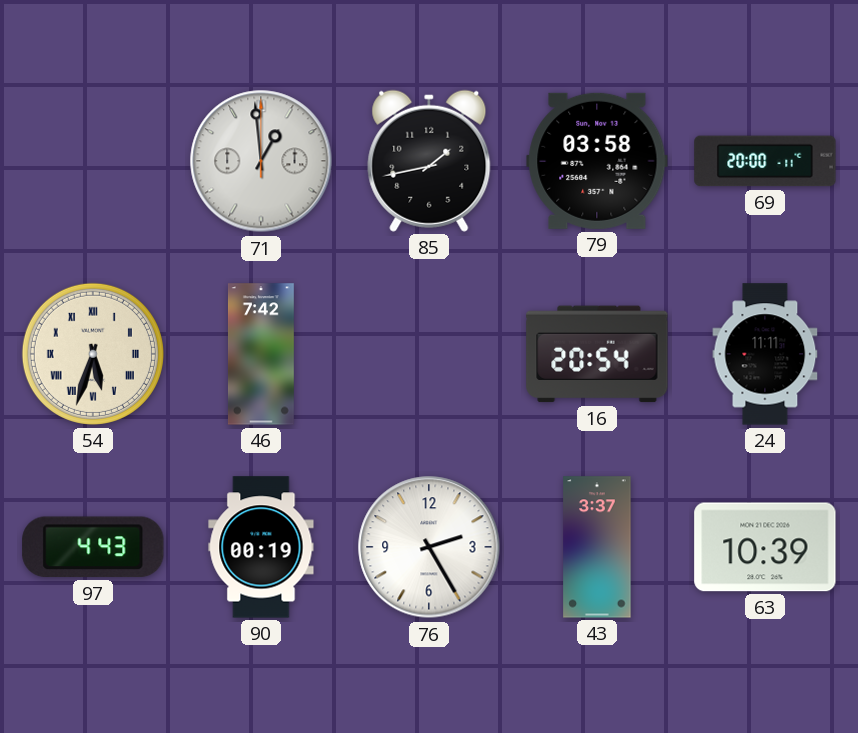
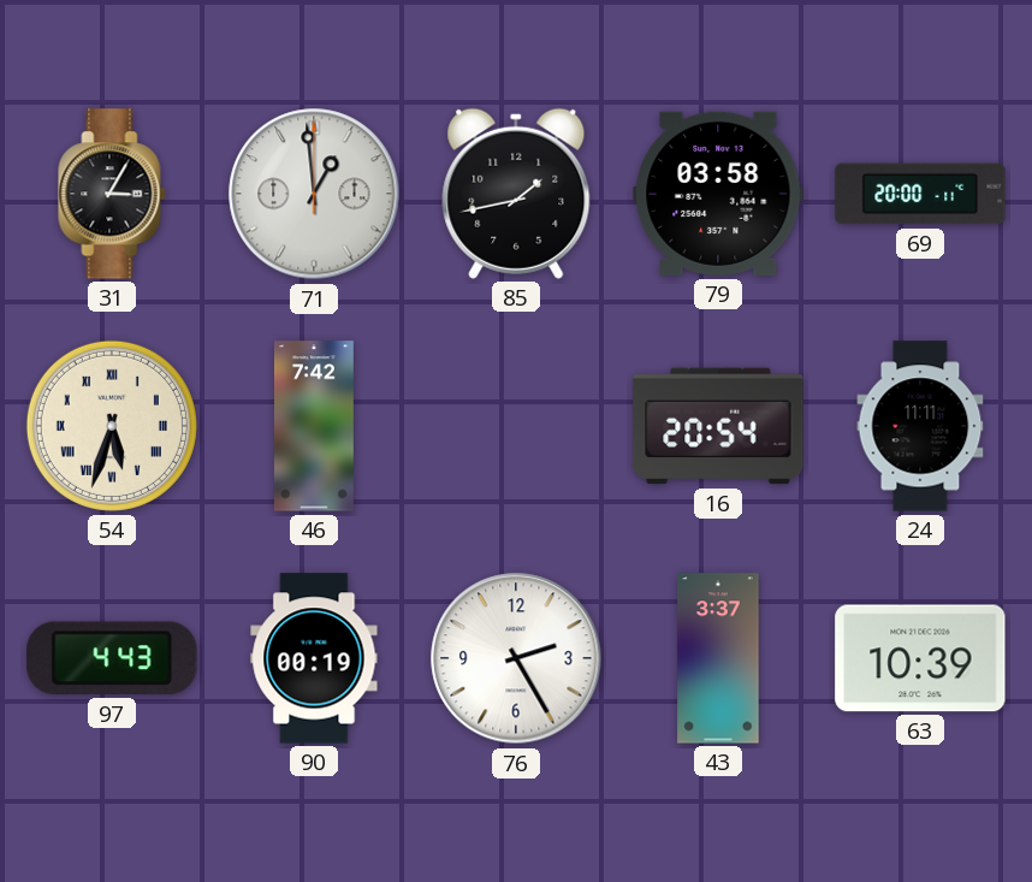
31: none -> 3:05
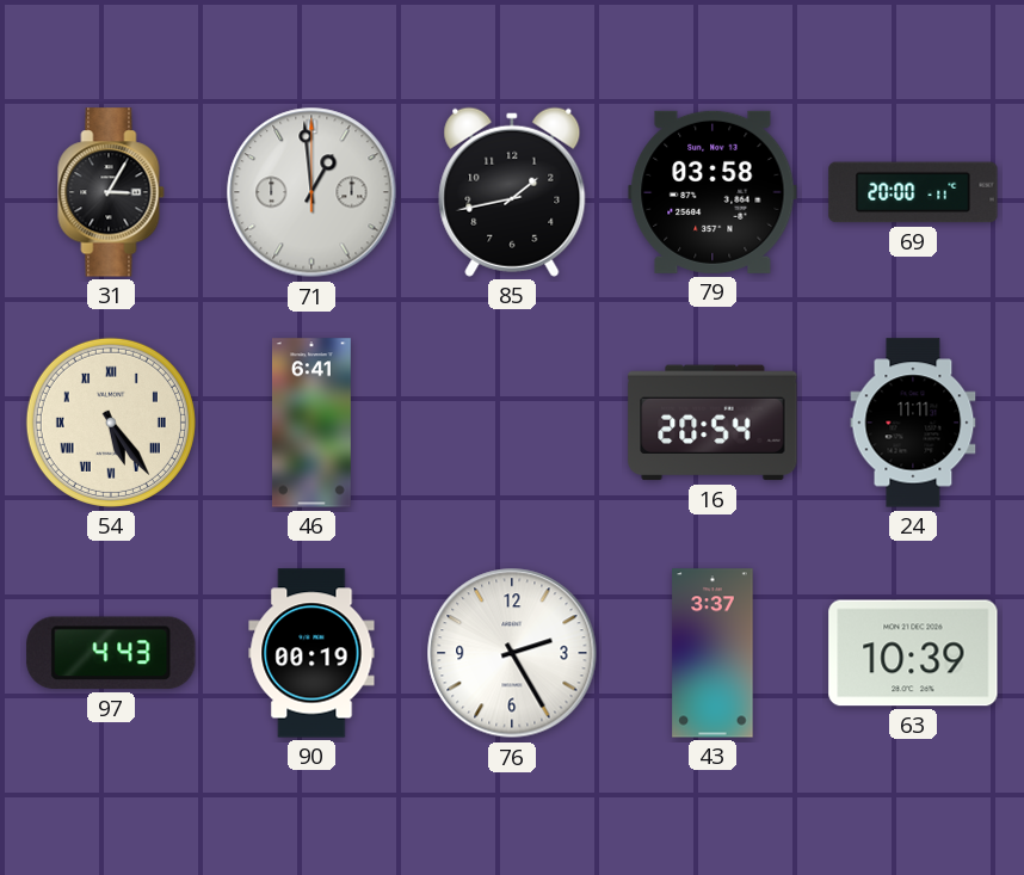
54: 5:33 -> 5:24
46: 7:42 -> 6:41
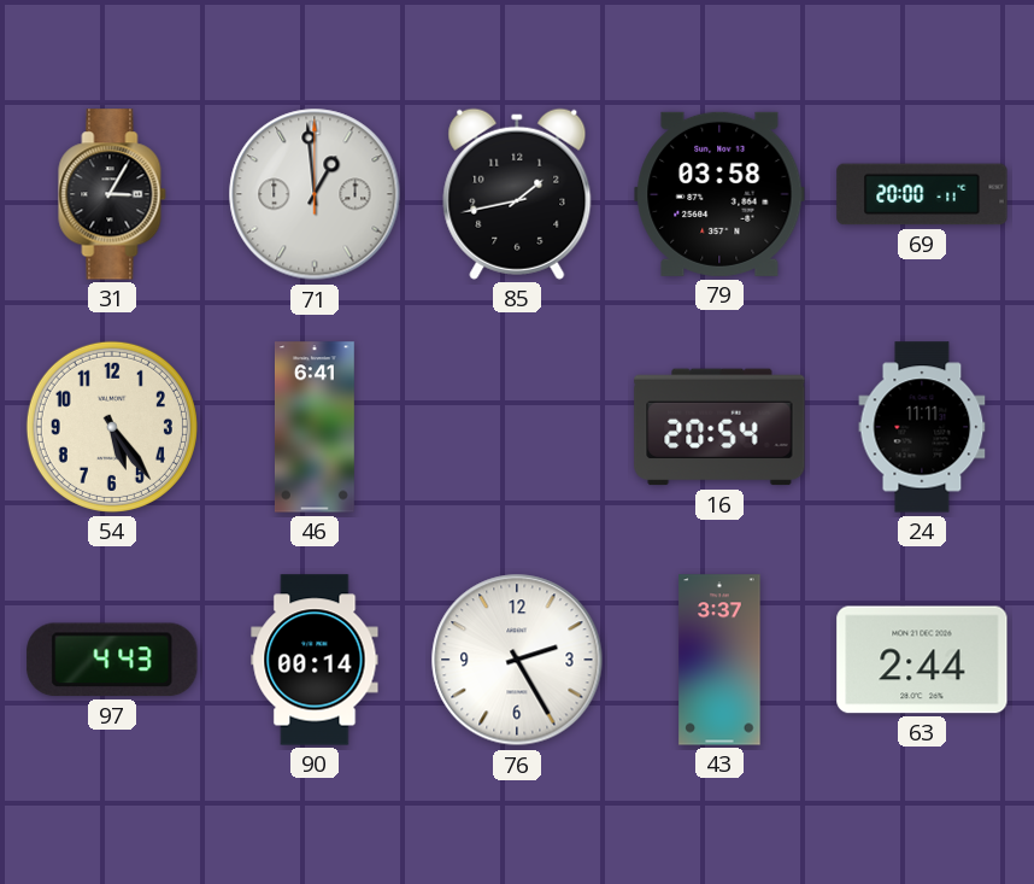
54 numerals: Roman -> Arabic
90: 00:19 -> 00:14
63: 10:39 -> 2:44
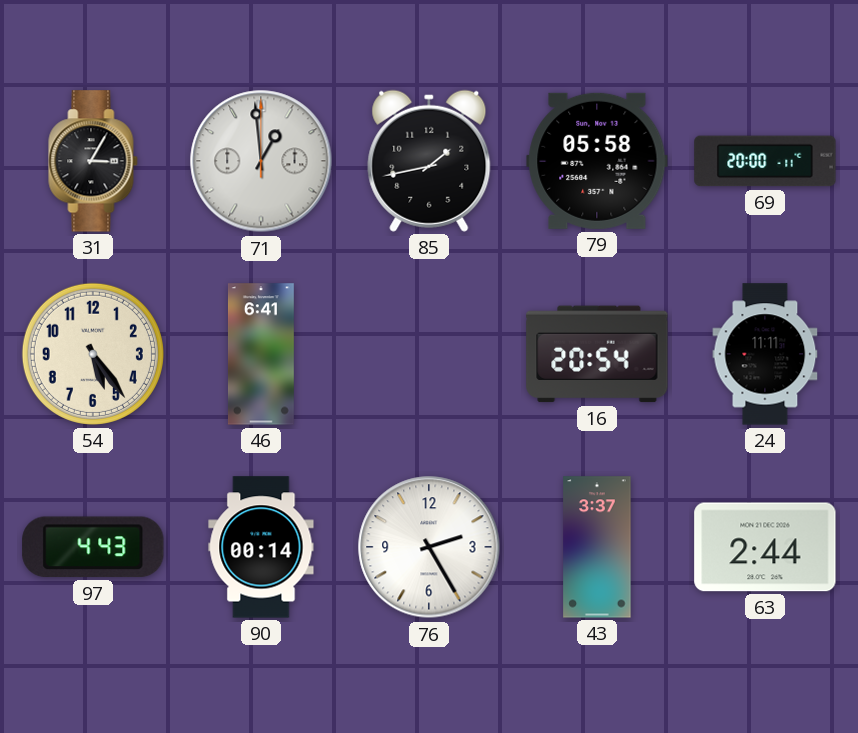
79: 03:58 -> 05:58
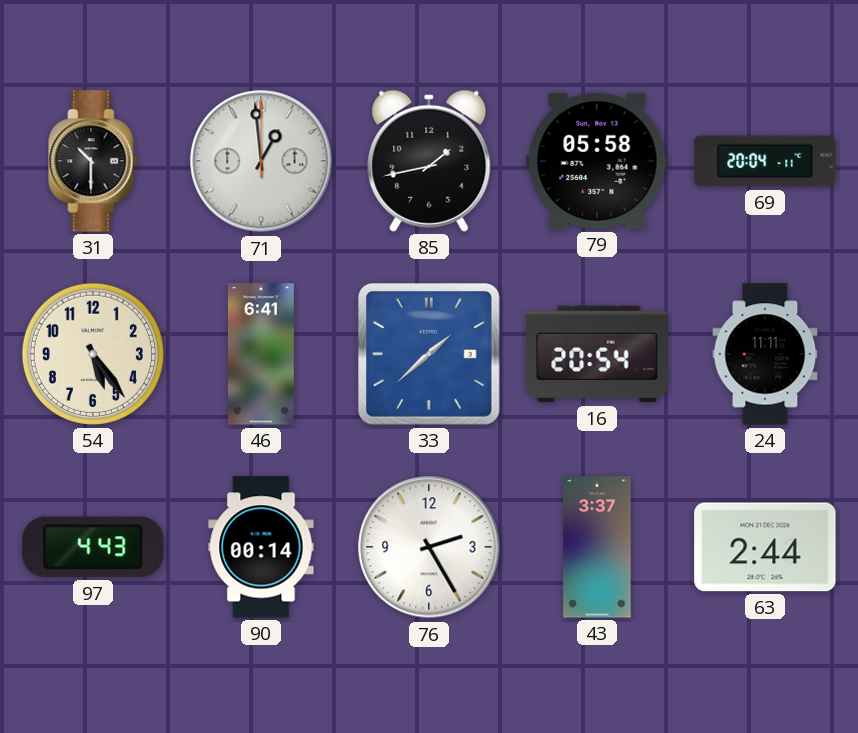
31: 3:05 -> 10:30
69: 20:00 -> 20:04
33: none -> 1:38
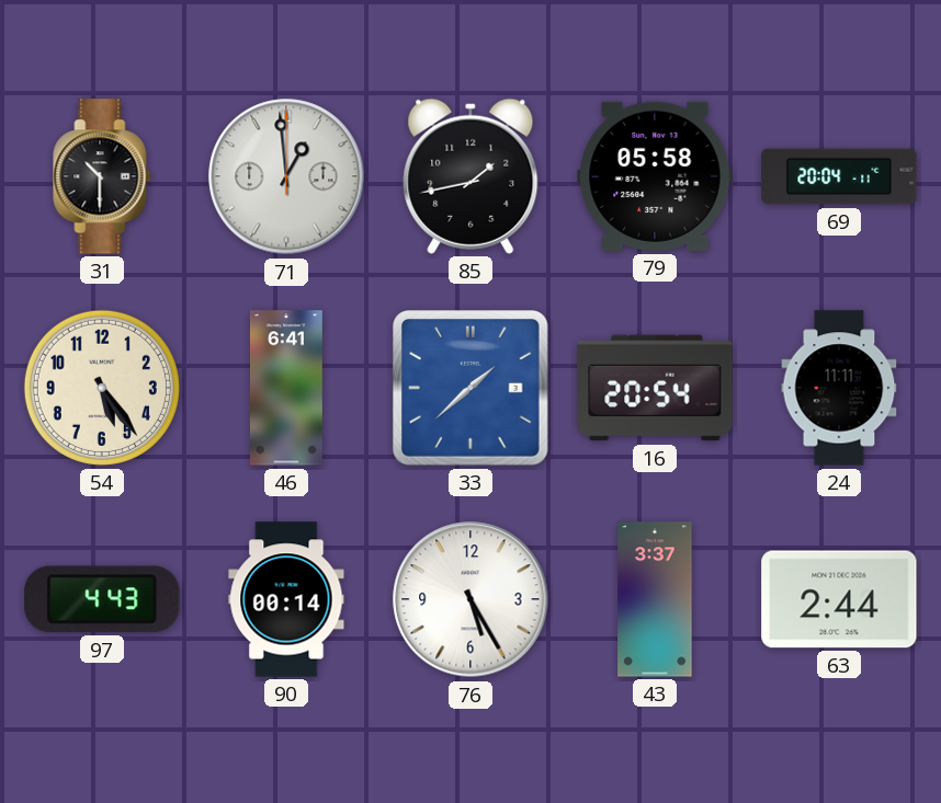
76: 2:25 -> 5:25
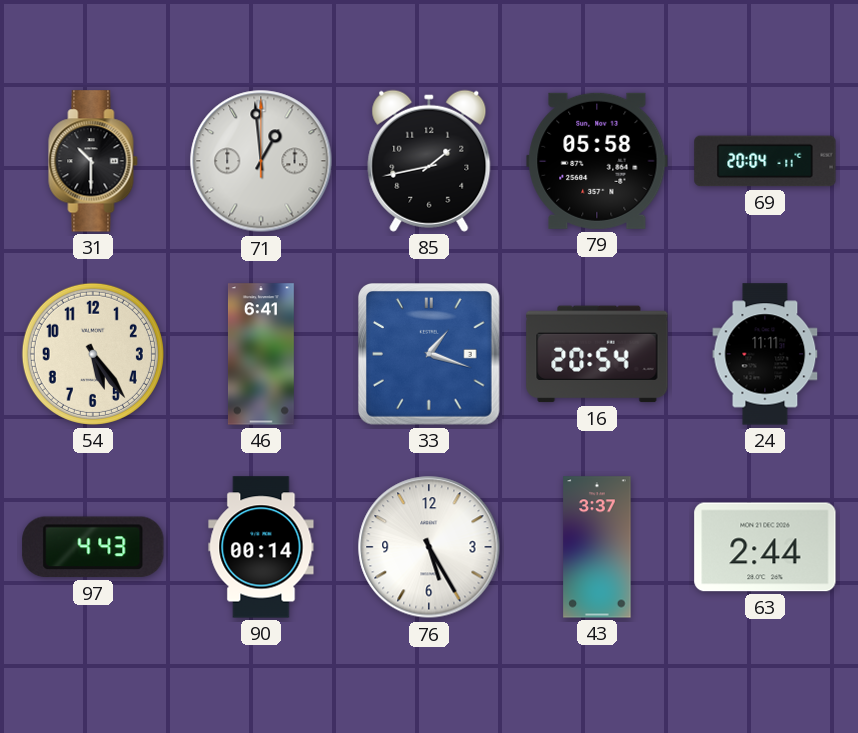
33: 1:38 -> 1:18
